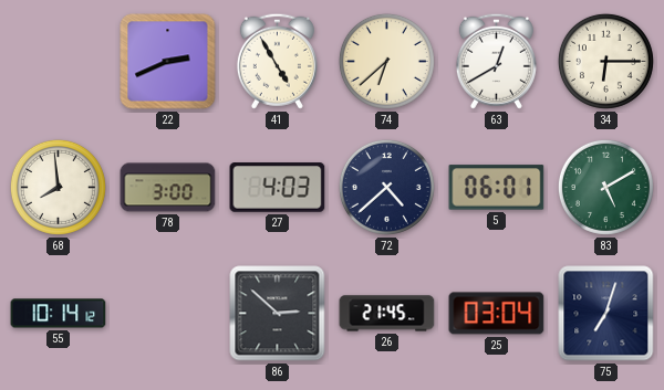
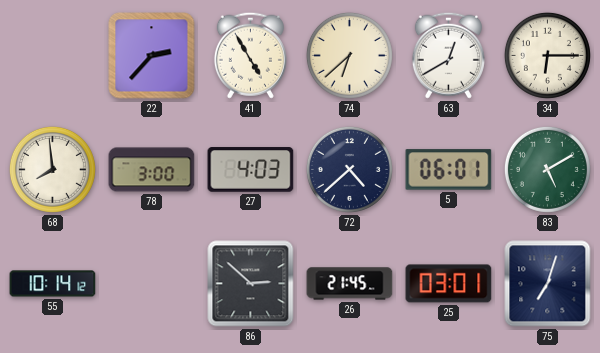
22: 2:41 -> 2:37
25: 03:04 -> 03:01
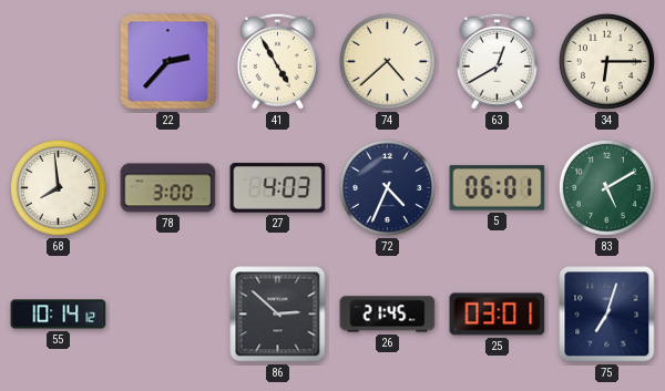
74: 6:38 -> 4:38
72: 4:38 -> 4:34
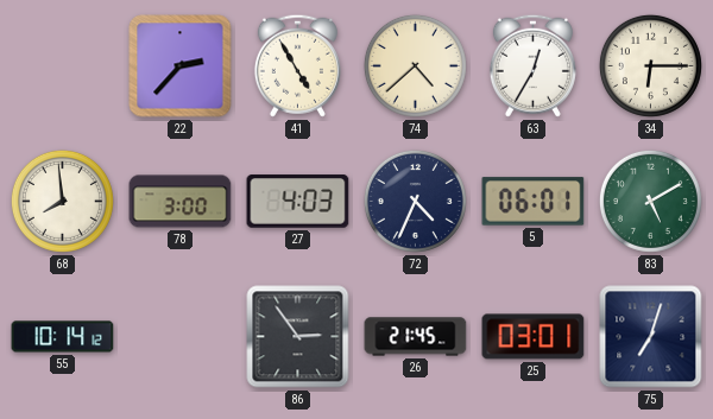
63: 12:40 -> 12:35
86: 2:52 -> 2:54
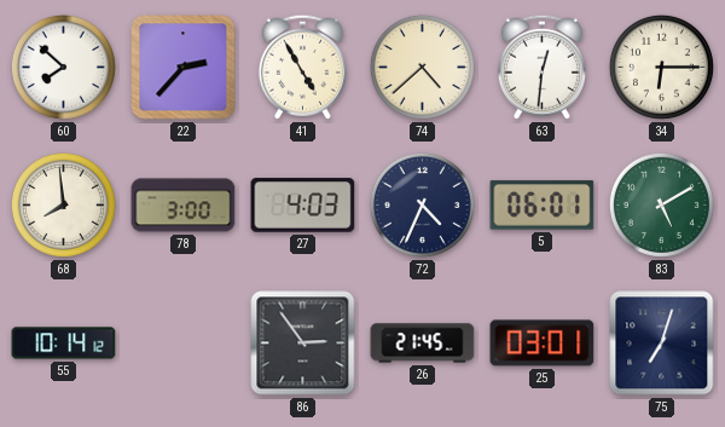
60: none -> 7:52
63: 12:35 -> 12:31
